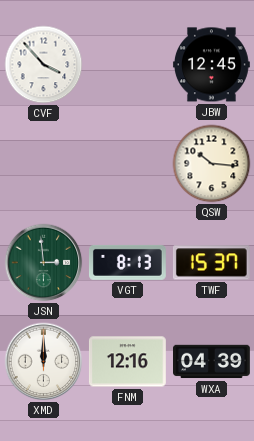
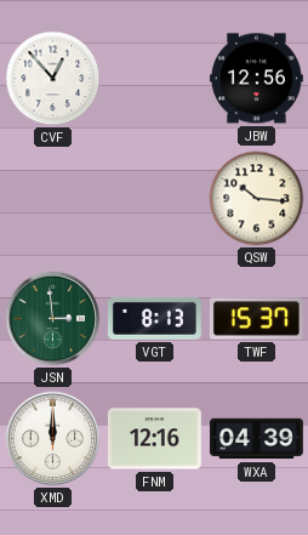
CVF: 3:53 -> 12:53
JBW: 12:45 -> 12:56
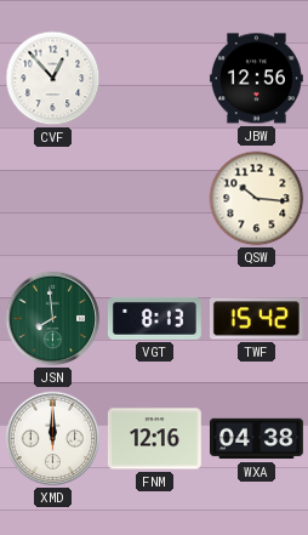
JSN: 2:59 -> 7:59
TWF: 15:37 -> 15:42
WXA: 04:39 -> 04:38
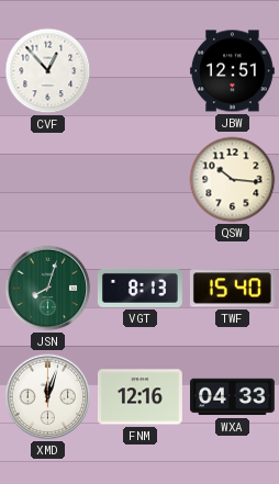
JBW: 12:56 -> 12:51
JSN: 7:59 -> 8:03
TWF: 15:42 -> 15:40
XMD: 12:00 -> 12:03
WXA: 04:38 -> 04:33
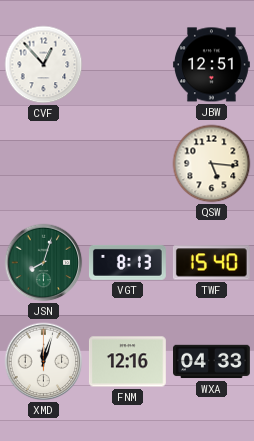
QSW: 10:16 -> 5:16
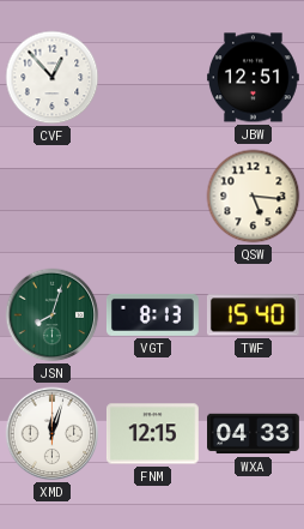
FNM: 12:16 -> 12:15
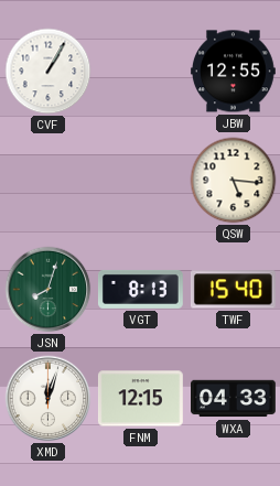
CVF: 12:53 -> 1:05
JBW: 12:51 -> 12:55
